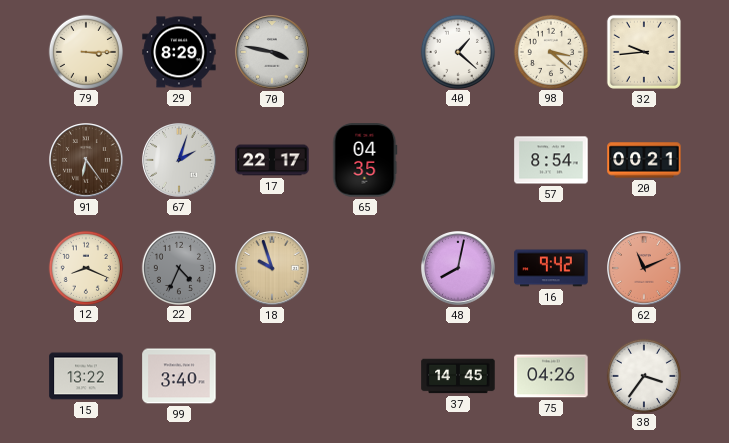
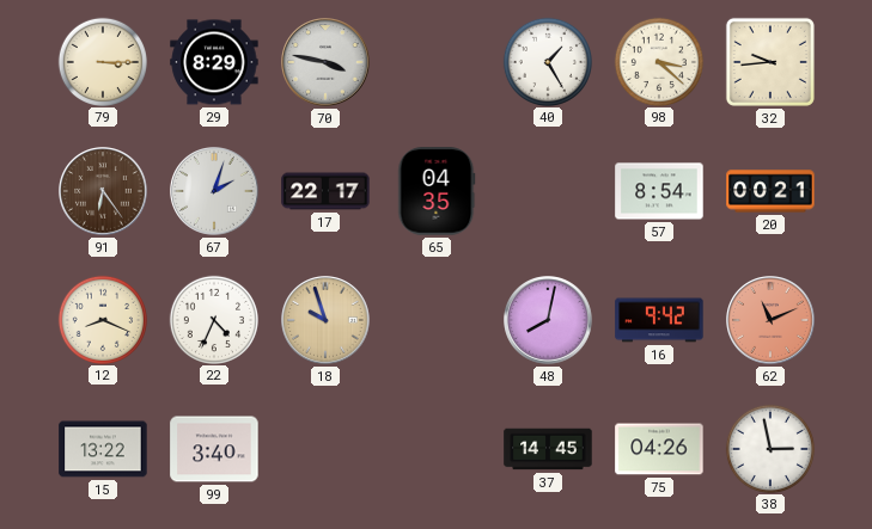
40: 1:22 -> 1:25
22 dial: grey -> white
38: 3:36 -> 2:58
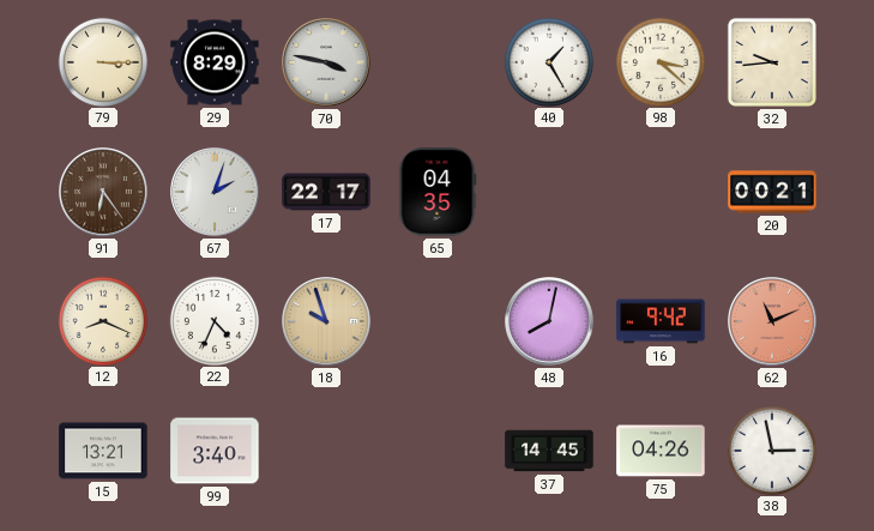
57: 8:54 -> none
15: 13:22 -> 13:21
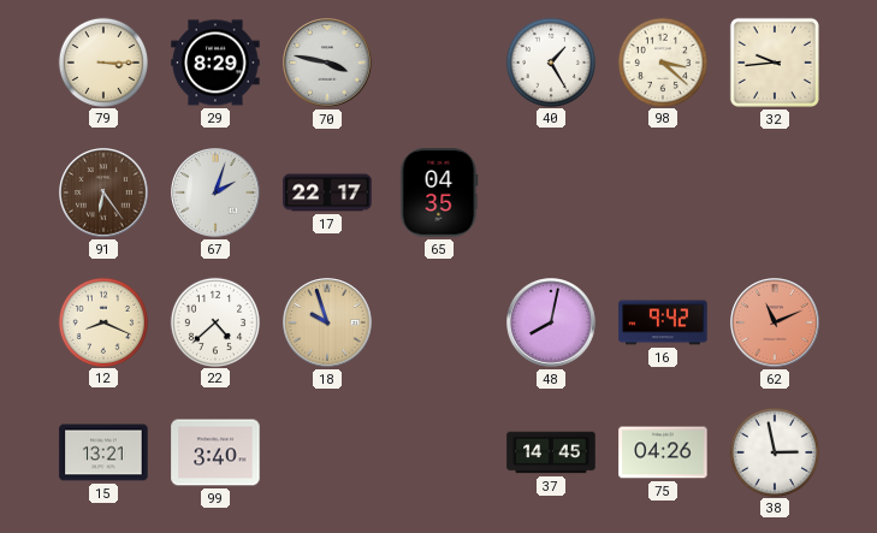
20: 00:21 -> none
22: 4:34 -> 4:38
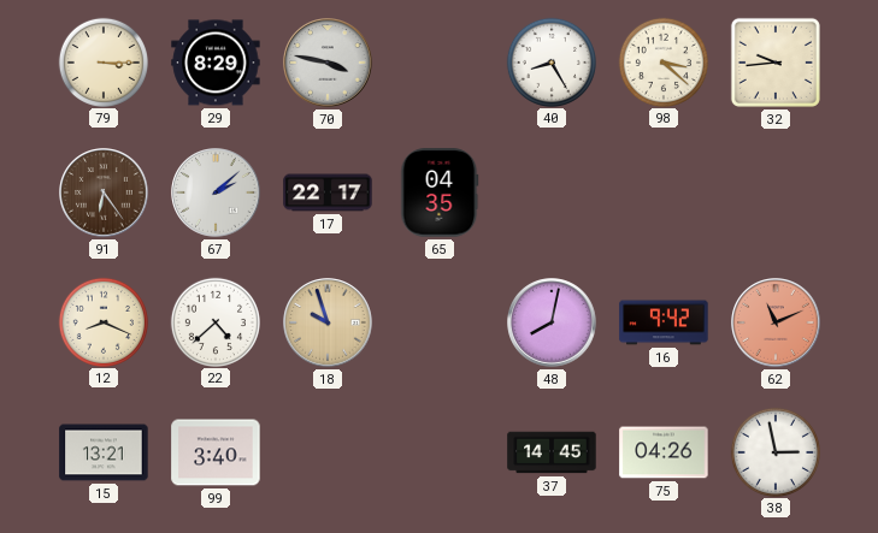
40: 1:25 -> 8:25
67: 2:03 -> 2:08
